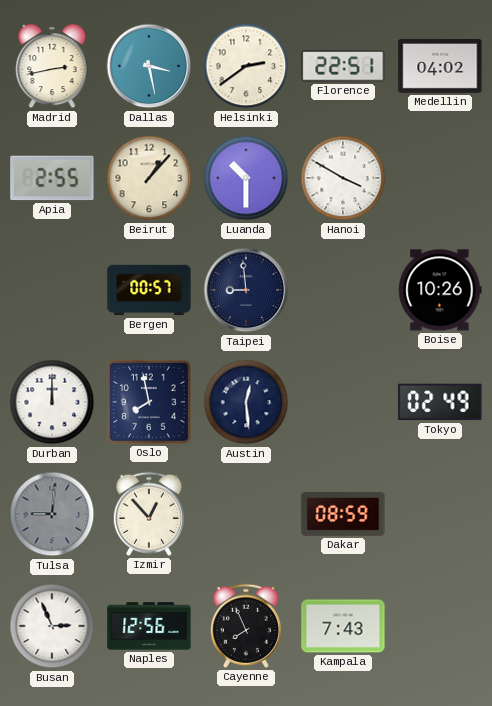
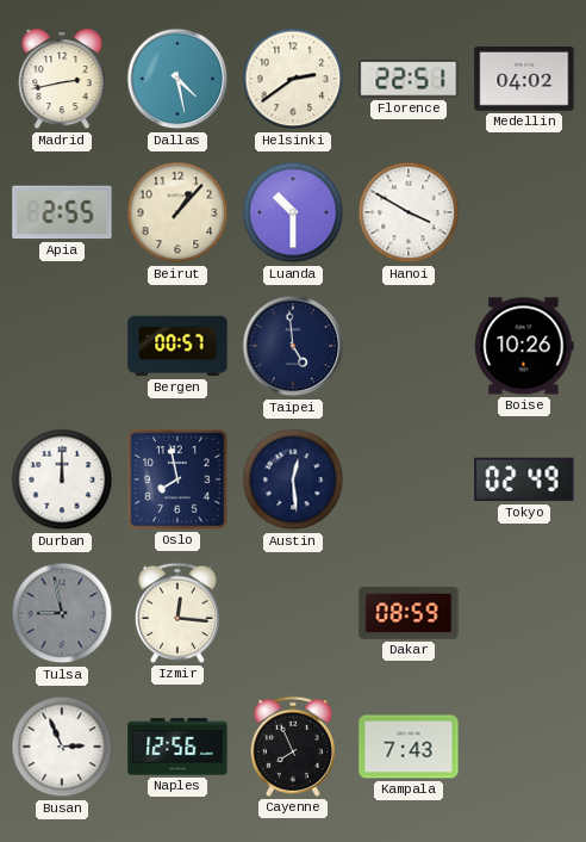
Dallas: 3:28 -> 4:28
Taipei: 8:59 -> 4:59
Tulsa: 9:01 -> 8:58
Izmir: 12:53 -> 12:16
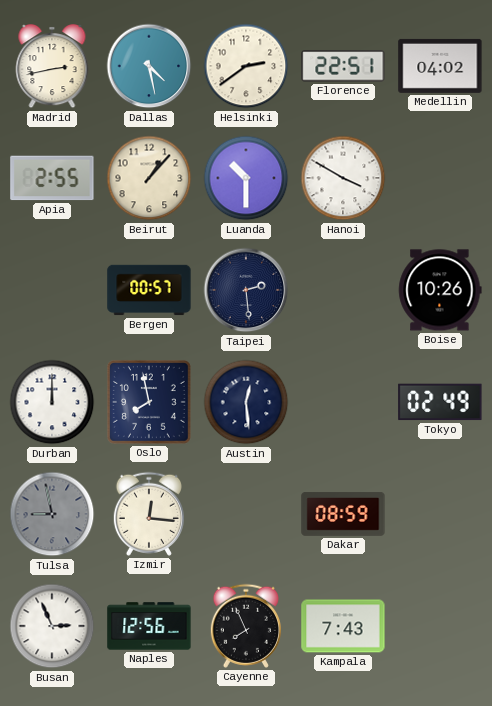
Taipei: 4:59 -> 2:29
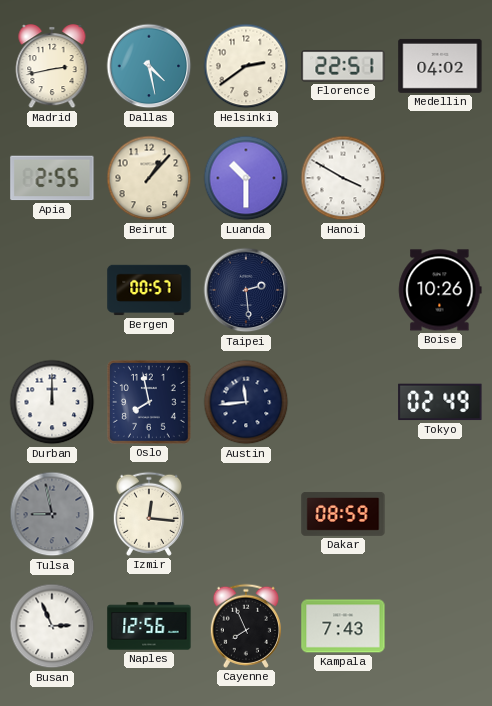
Austin: 12:29 -> 11:44
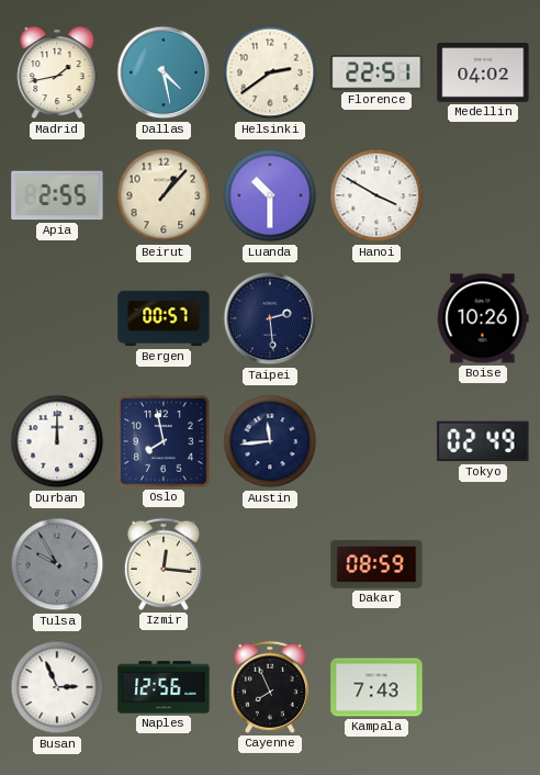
Madrid: 2:43 -> 1:43
Tulsa: 8:58 -> 9:55
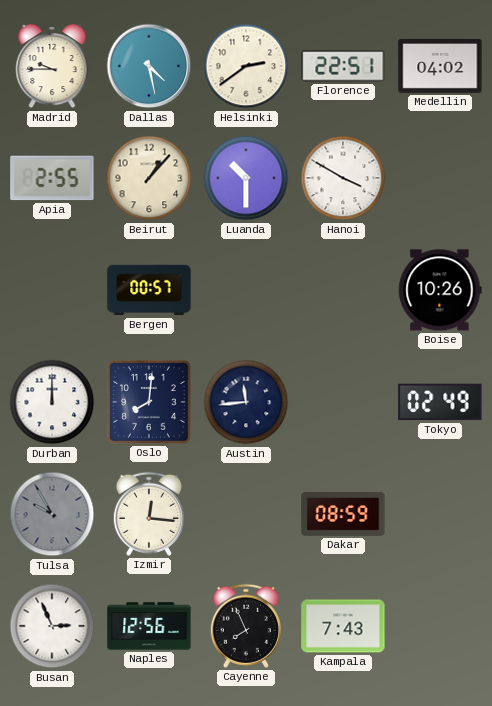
Madrid: 1:43 -> 9:45
Taipei: 2:29 -> none
Oslo: 7:58 -> 8:01
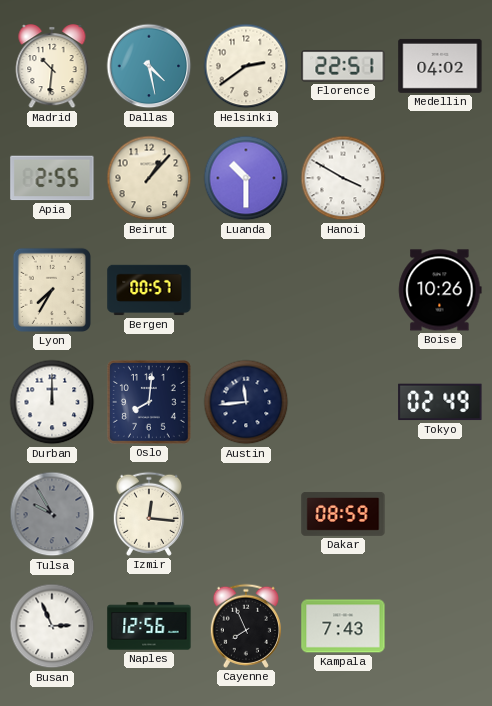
Madrid: 9:45 -> 10:31
Lyon: none -> 7:35
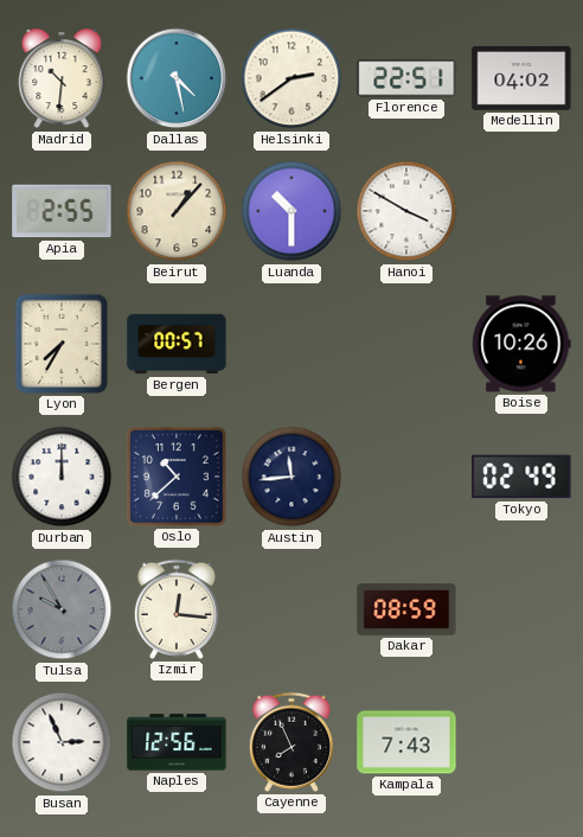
Oslo: 8:01 -> 10:38
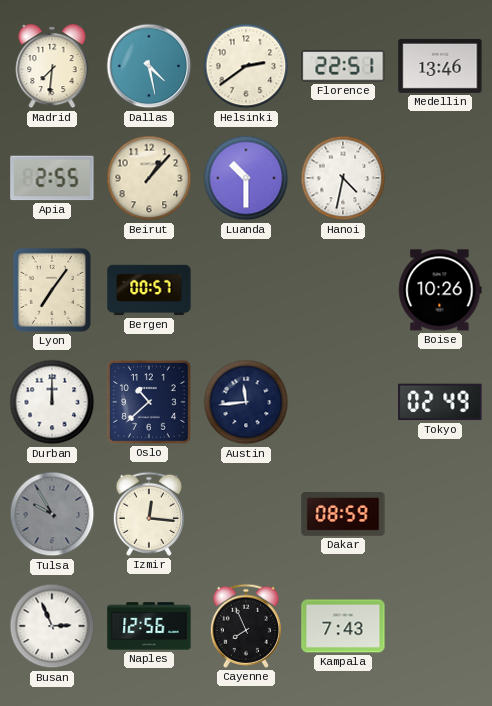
Madrid: 10:31 -> 7:31
Medellin: 04:02 -> 13:46
Hanoi: 3:50 -> 4:32
Lyon: 7:35 -> 7:06
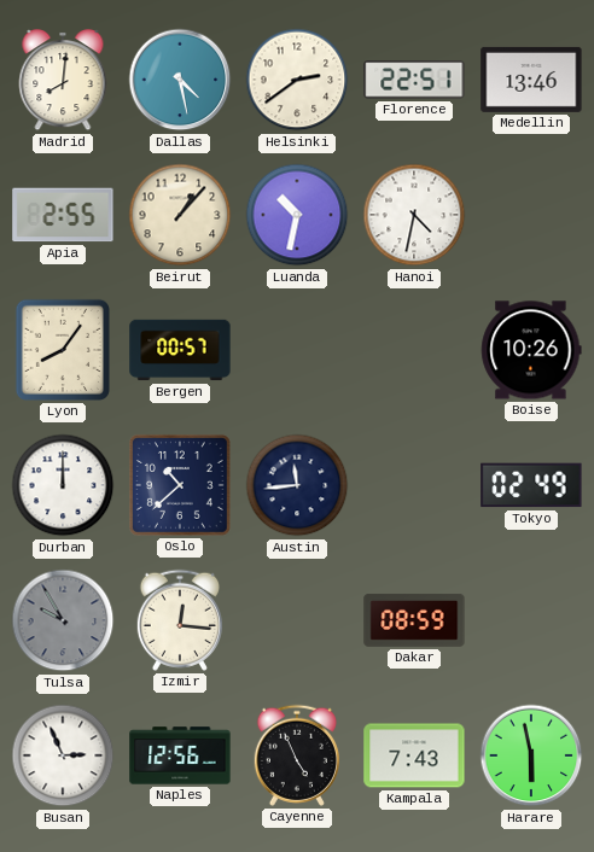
Madrid: 7:31 -> 8:01
Luanda: 10:30 -> 10:32
Lyon: 7:06 -> 8:06
Cayenne: 7:56 -> 4:56
Harare: none -> 5:58
